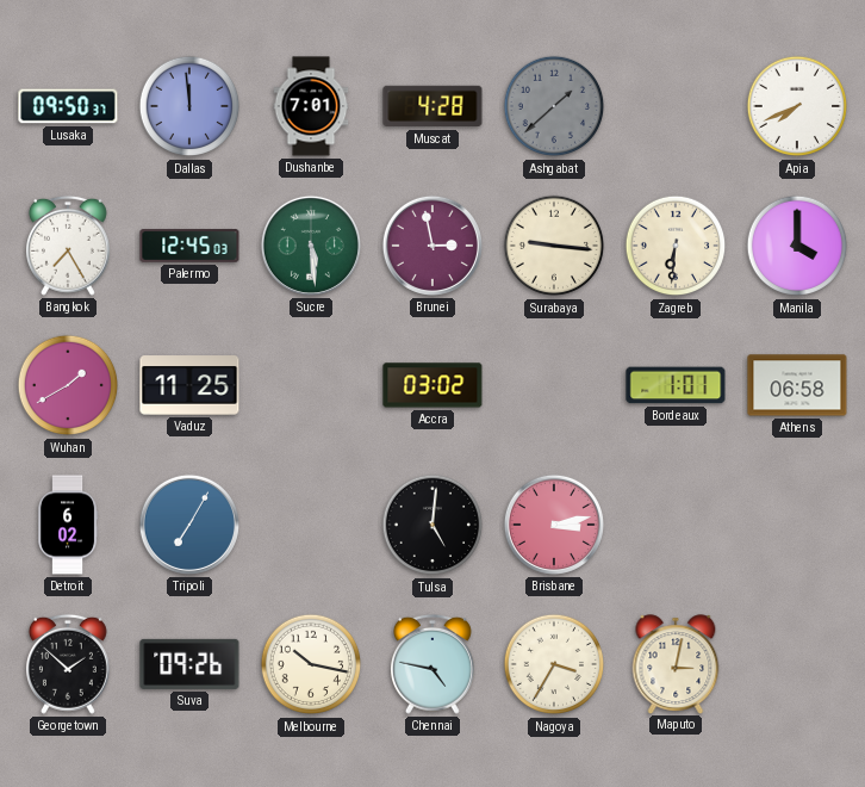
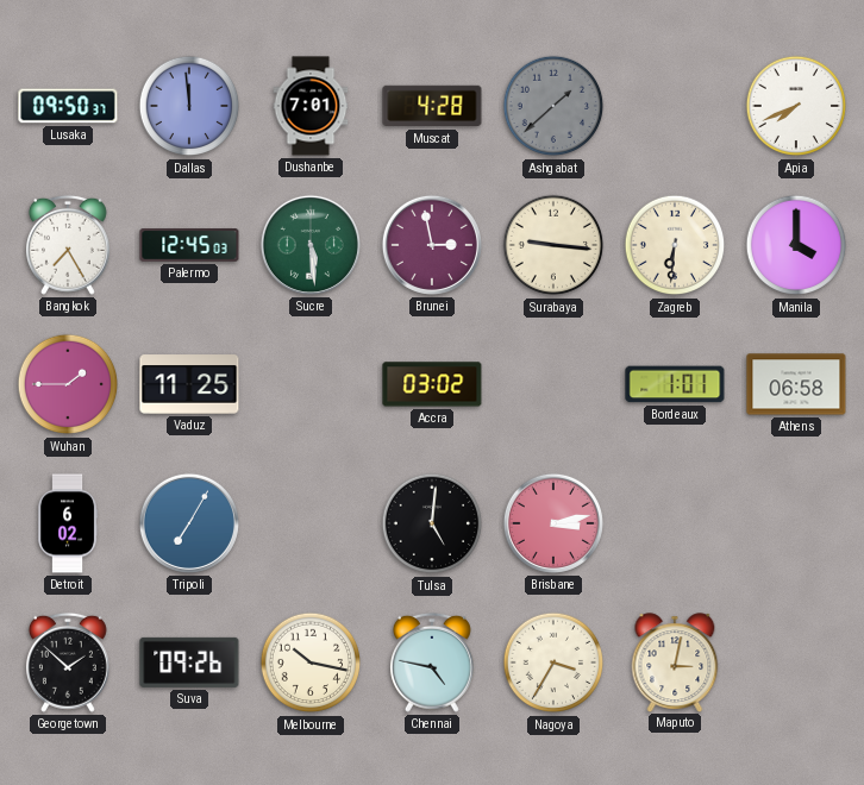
Wuhan: 1:40 -> 1:45
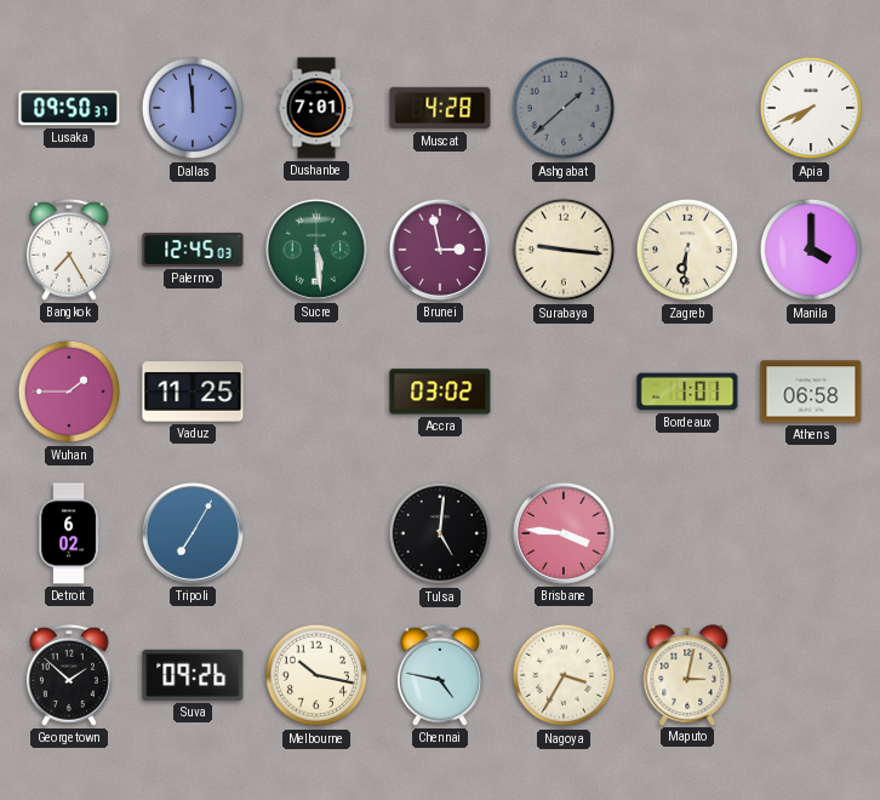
Brisbane: 3:13 -> 3:46
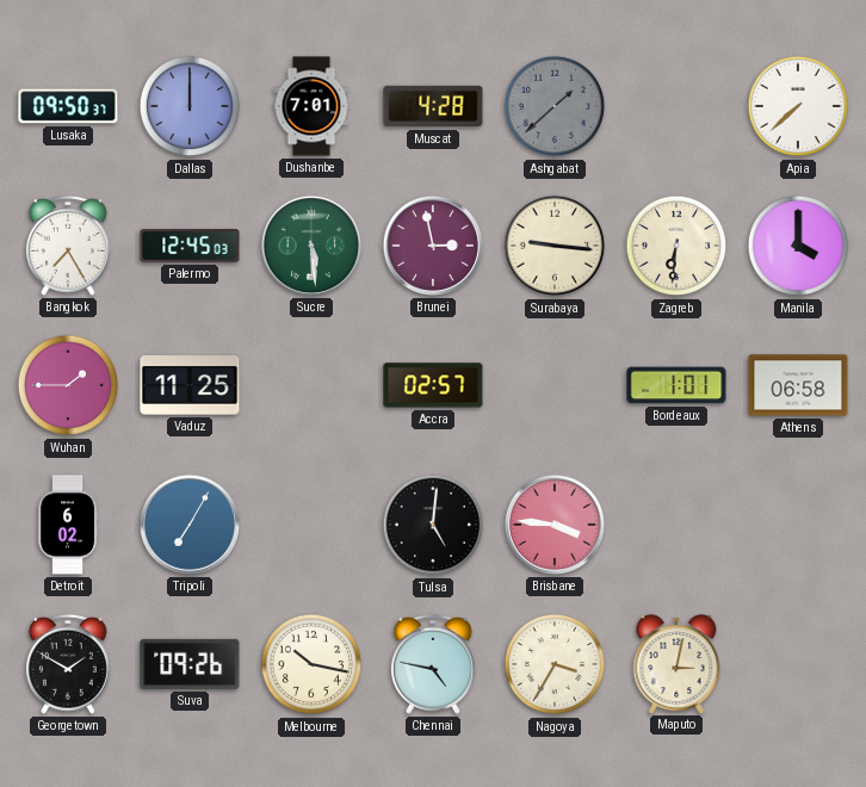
Dallas: 11:59 -> 12:00
Apia: 7:41 -> 7:38
Accra: 03:02 -> 02:57
Georgetown: 1:52 -> 1:50
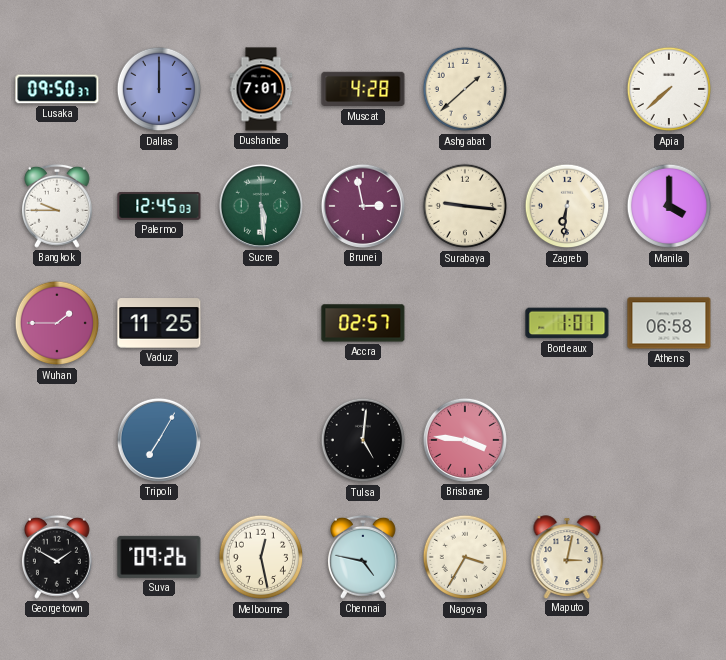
Ashgabat dial: grey -> cream
Bangkok: 7:25 -> 9:45
Detroit: 6:02 -> none
Melbourne: 10:17 -> 12:28
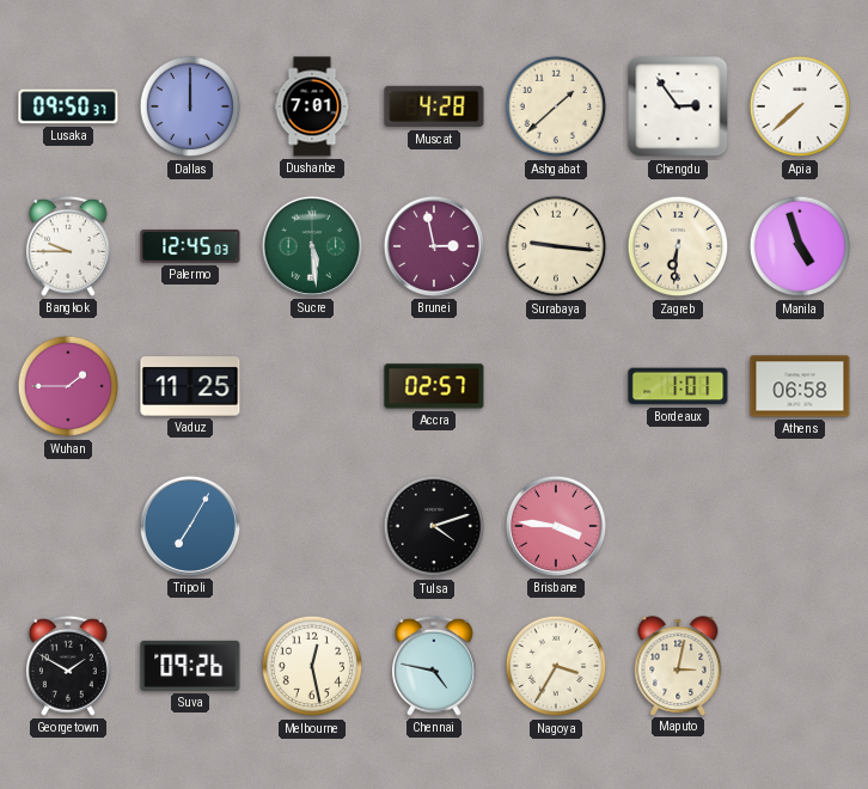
Chengdu: none -> 2:54
Manila: 4:00 -> 4:57
Tulsa: 5:01 -> 4:12
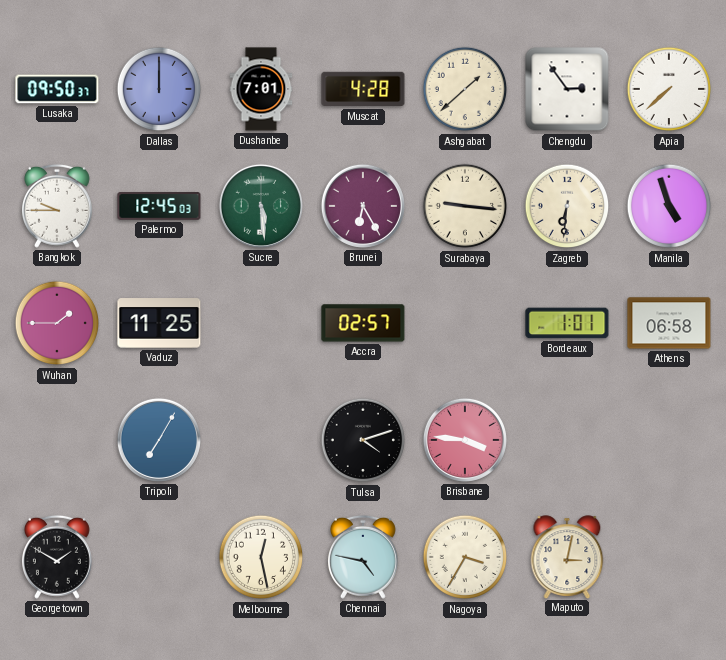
Brunei: 2:58 -> 6:25
Suva: 09:26 -> none
